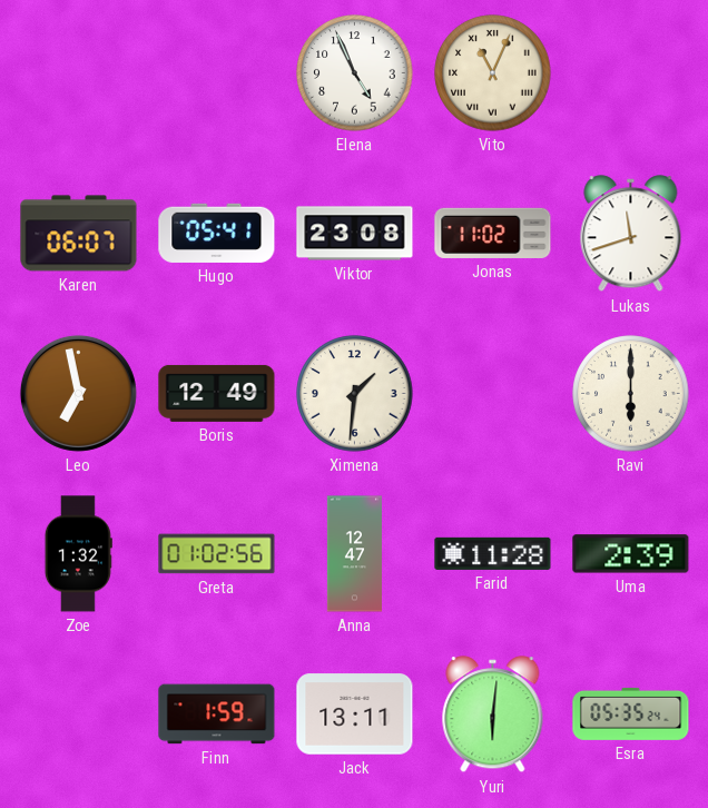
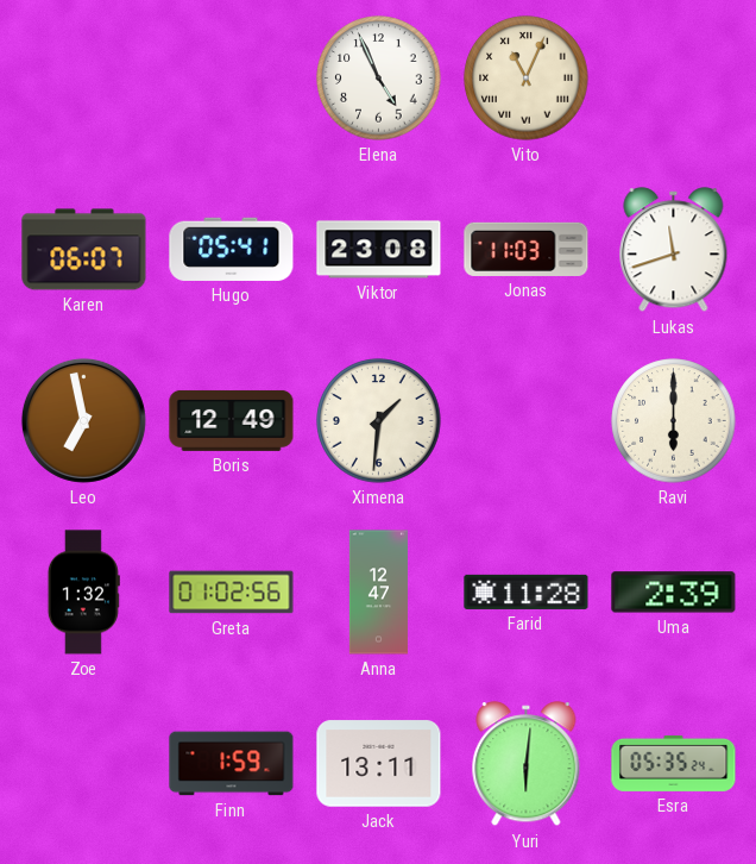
Jonas: 11:02 -> 11:03
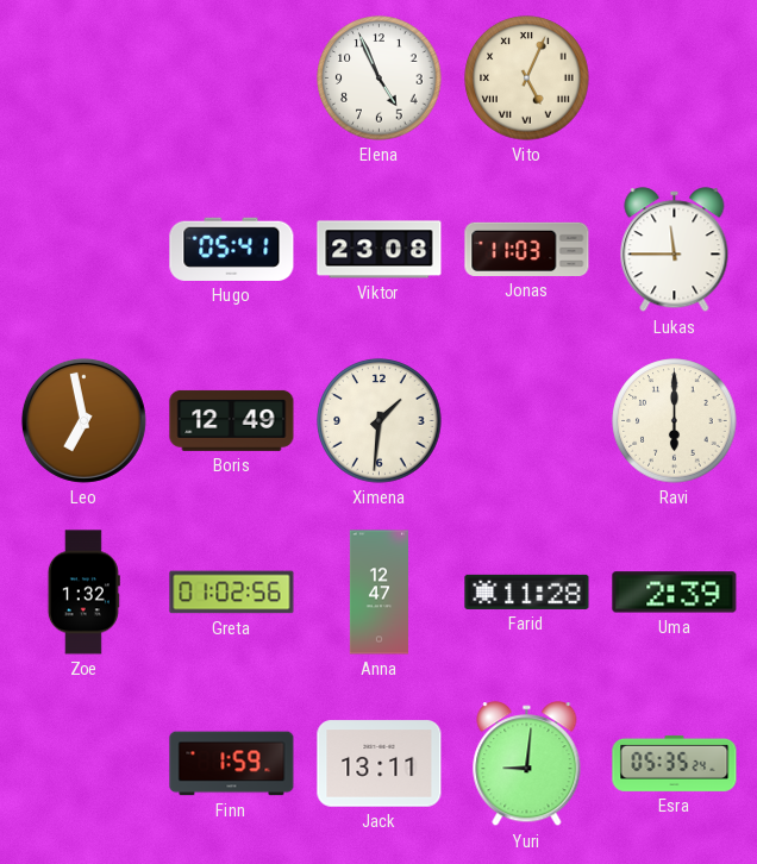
Vito: 11:04 -> 5:04
Karen: 06:07 -> none
Lukas: 11:42 -> 11:45
Yuri: 6:01 -> 9:01
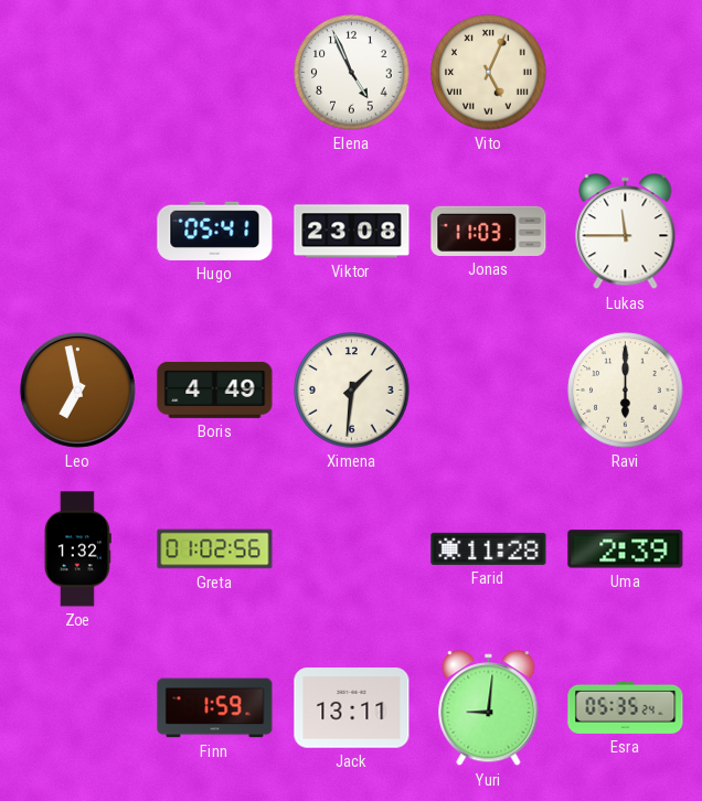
Boris: 12:49 -> 4:49
Anna: 12:47 -> none
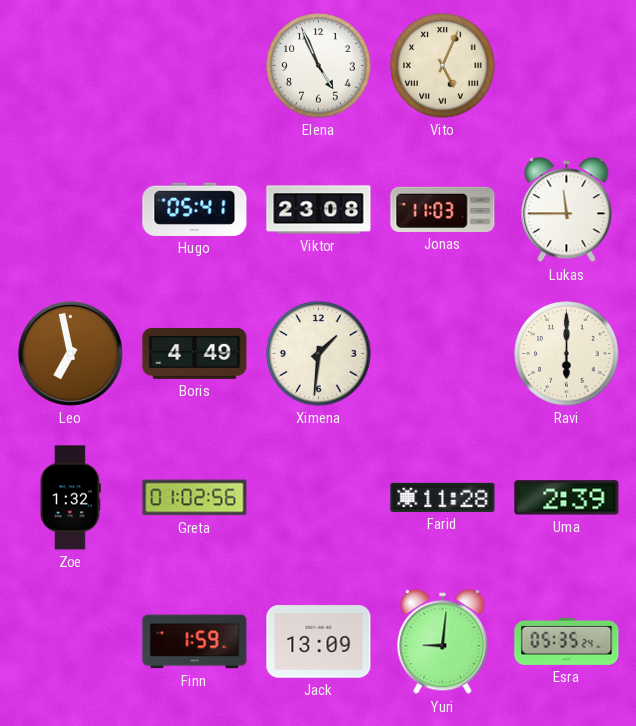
Jack: 13:11 -> 13:09
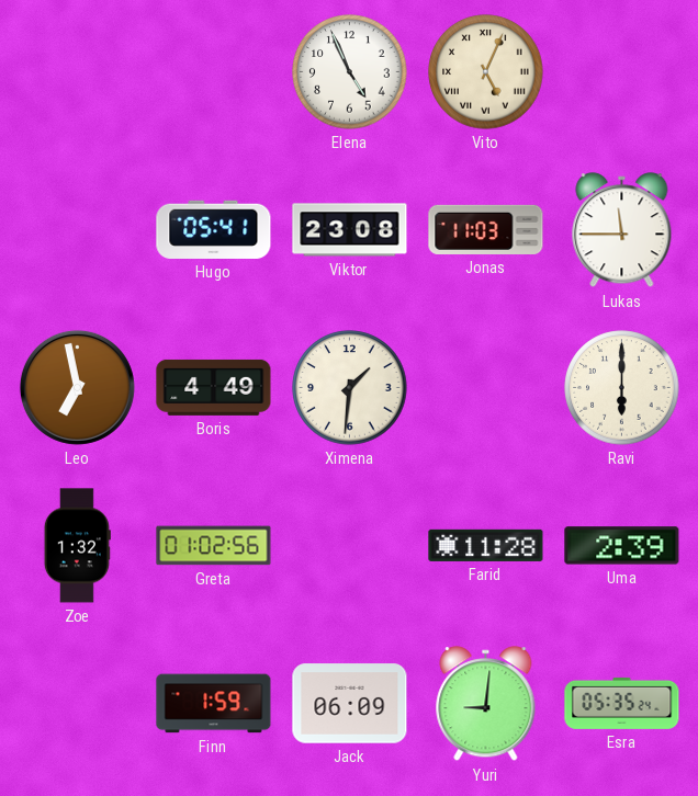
Jack: 13:09 -> 06:09
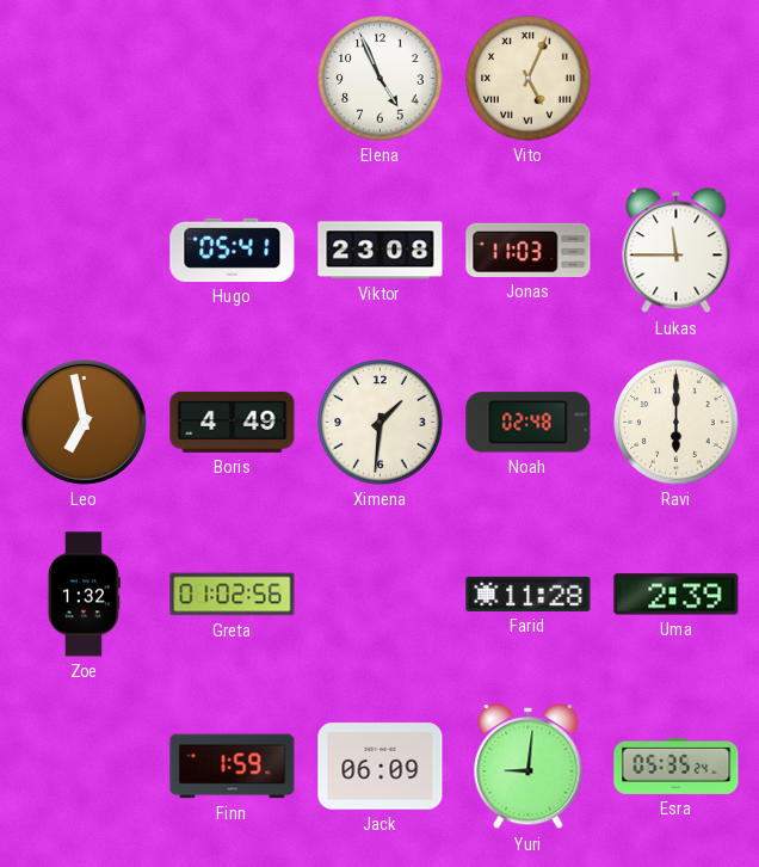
Noah: none -> 02:48
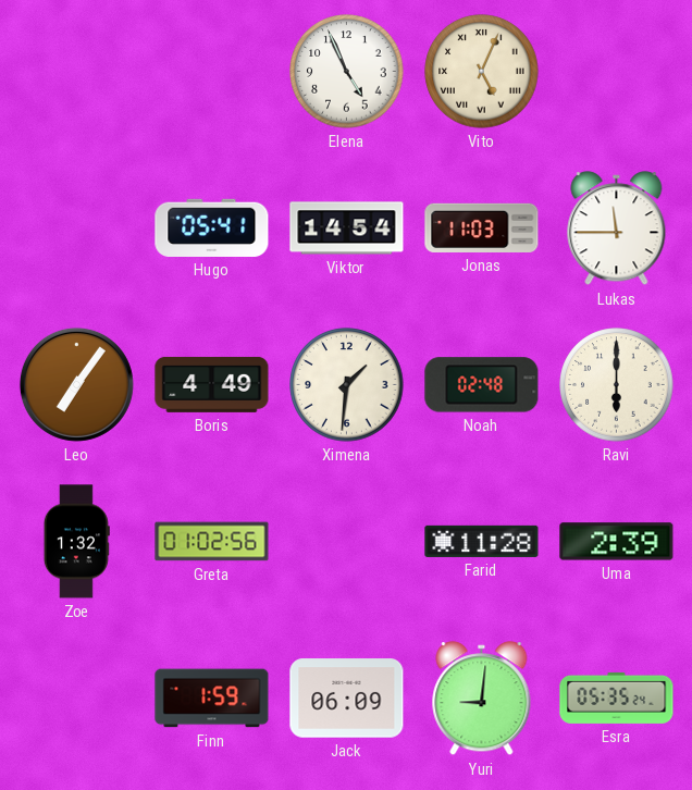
Viktor: 23:08 -> 14:54
Leo: 6:58 -> 7:06
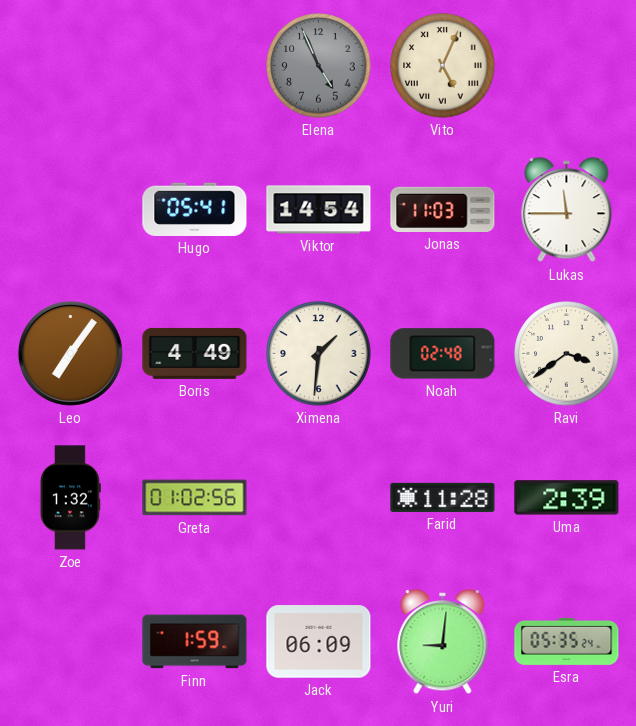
Elena dial: white -> grey
Ravi: 6:00 -> 3:39
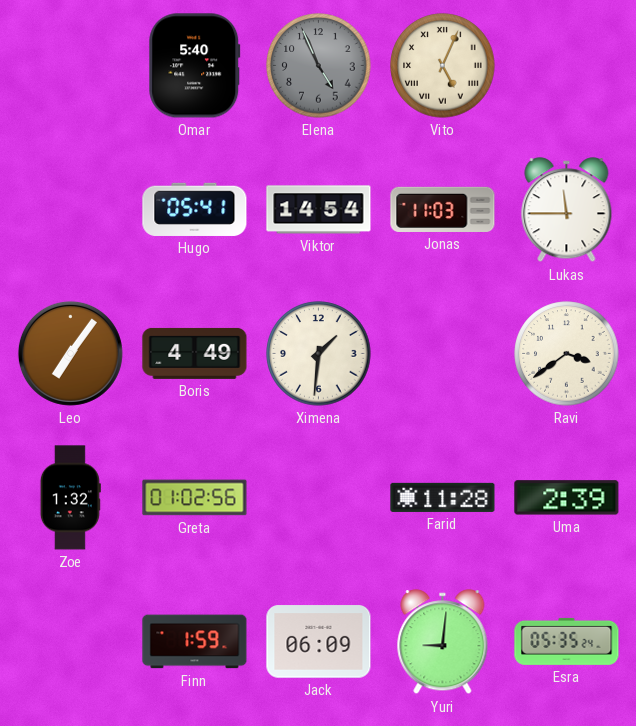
Omar: none -> 5:40
Noah: 02:48 -> none
